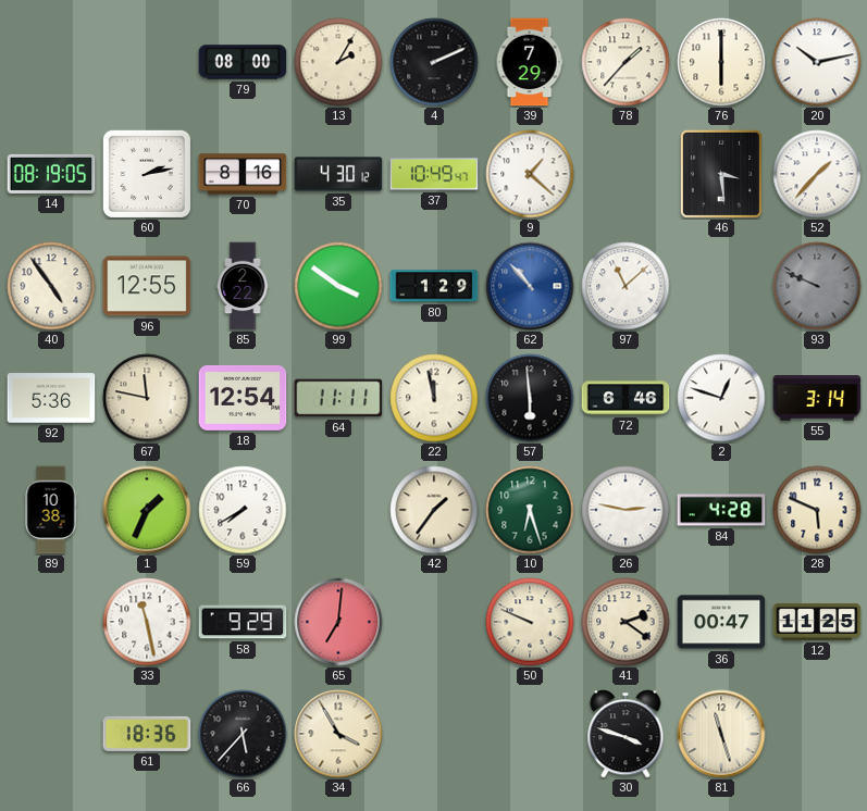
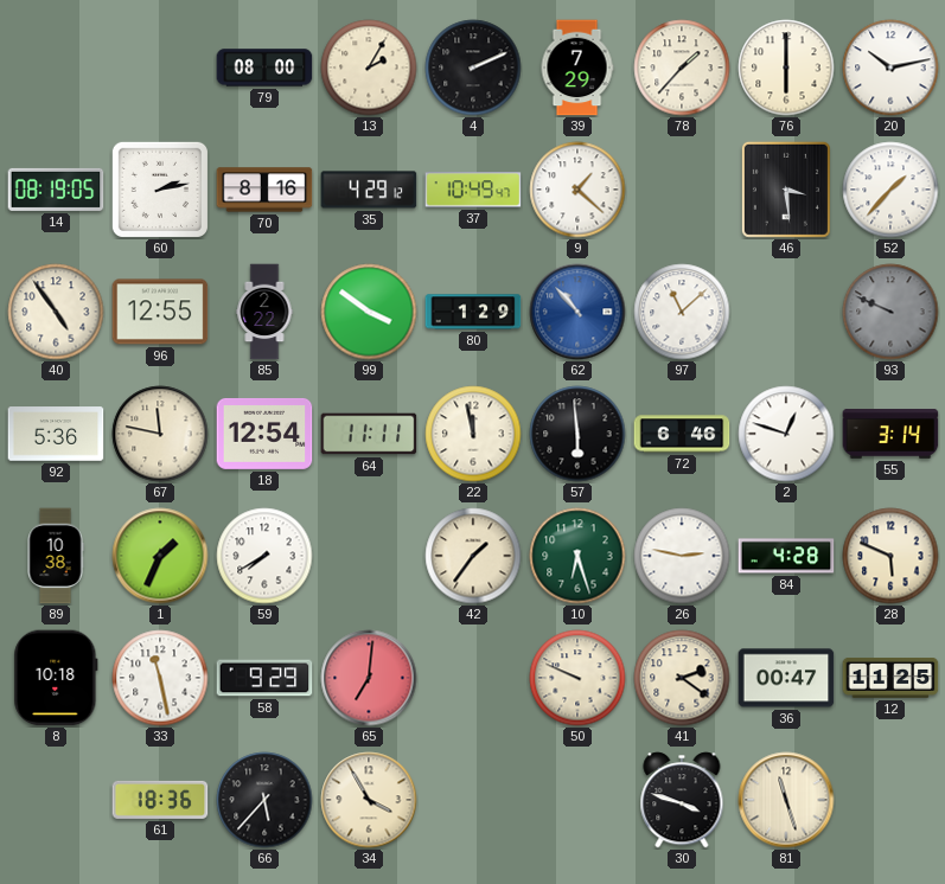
35: 4:30 -> 4:29
8: none -> 10:18
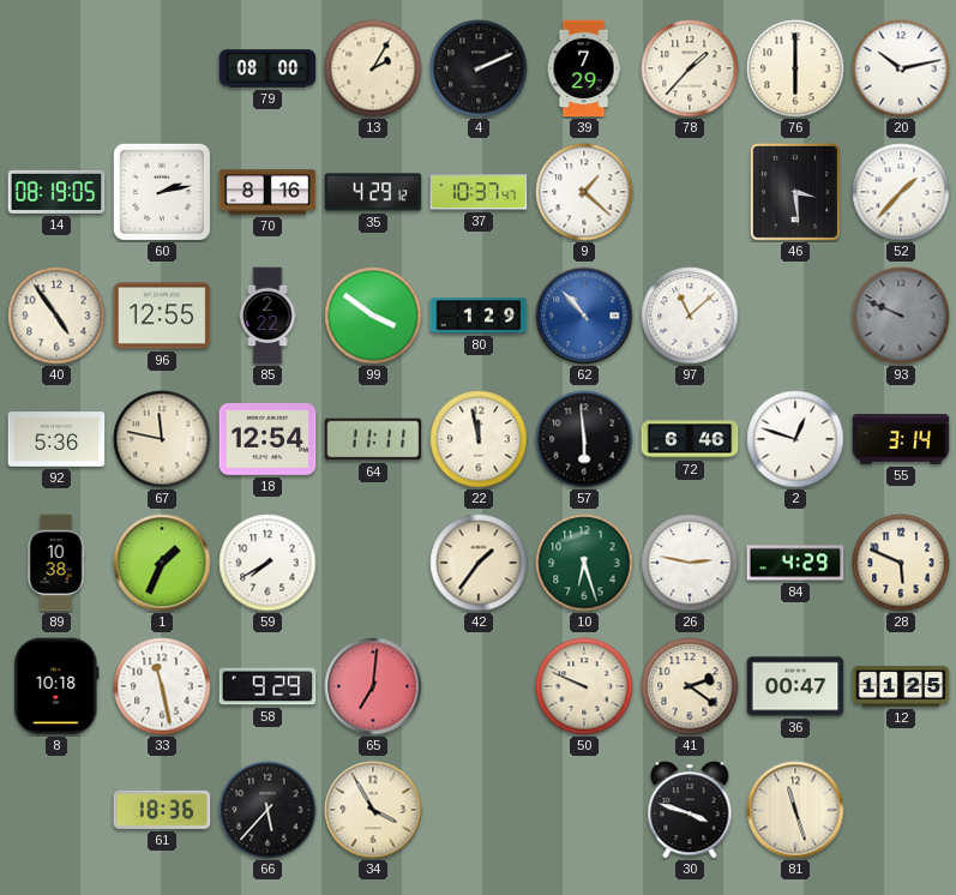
37: 10:49 -> 10:37
84: 4:28 -> 4:29
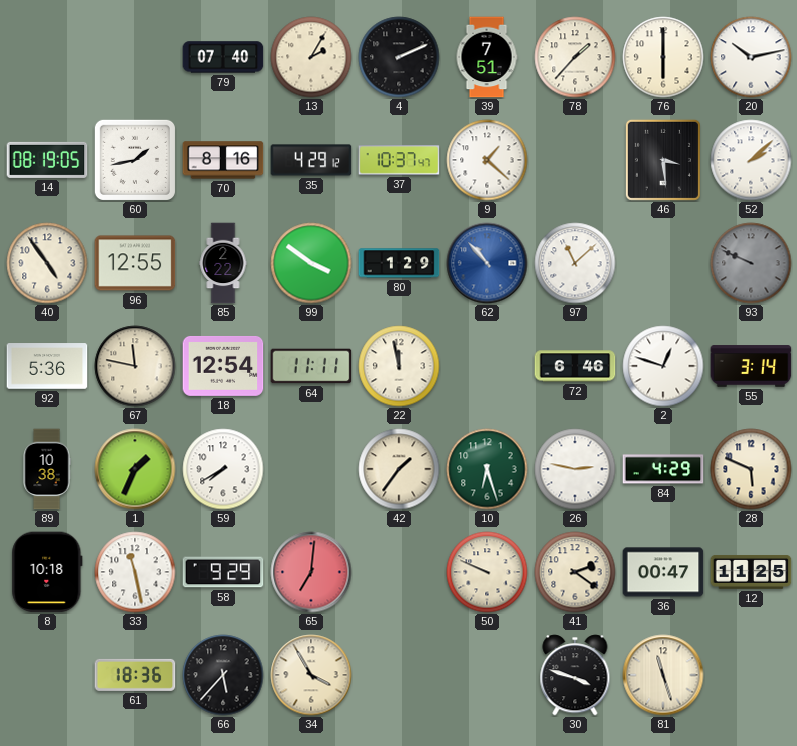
79: 08:00 -> 07:40
39: 7:29 -> 7:51
60: 2:13 -> 1:43
52: 1:37 -> 2:08
57: 5:59 -> none
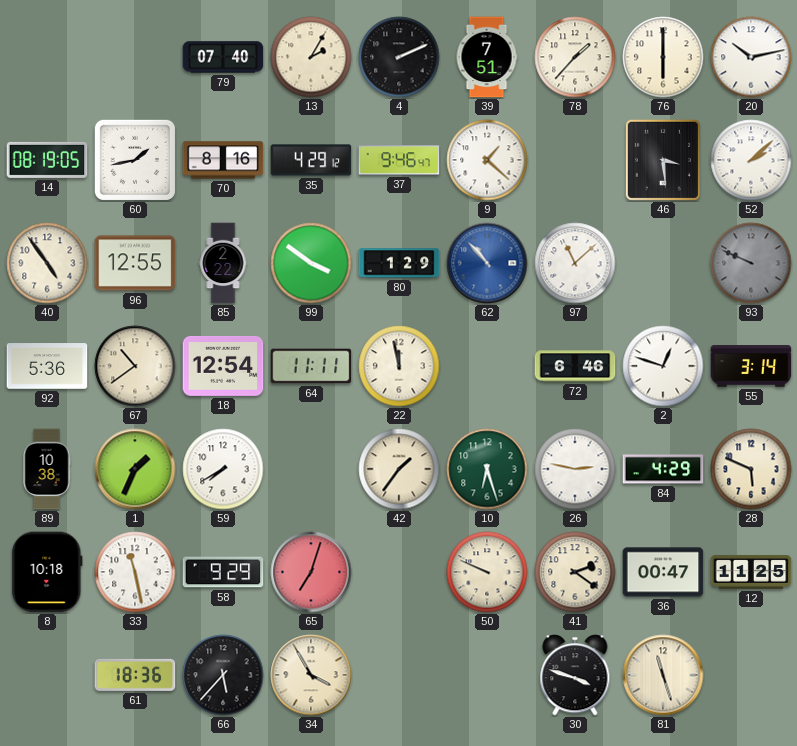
37: 10:37 -> 9:46
67: 11:47 -> 10:39
65: 7:01 -> 7:03
